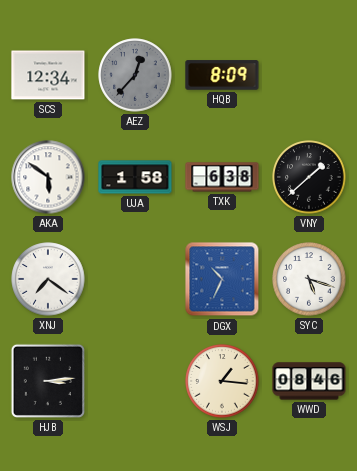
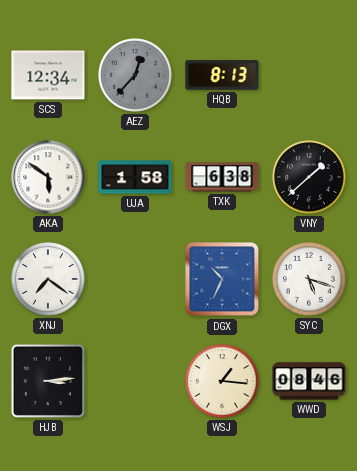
HQB: 8:09 -> 8:13
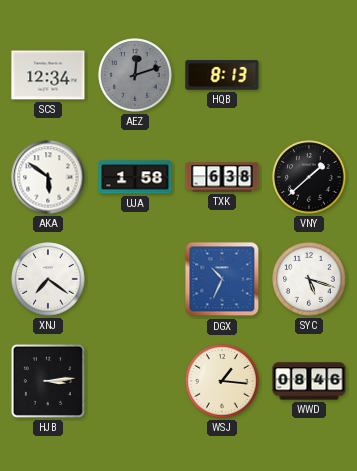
AEZ: 12:37 -> 12:12
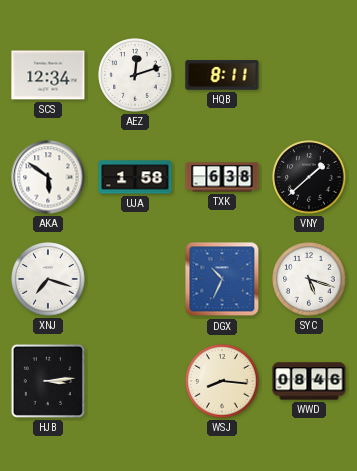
AEZ dial: grey -> white
HQB: 8:13 -> 8:11
XNJ: 7:21 -> 7:18
WSJ: 1:16 -> 8:16
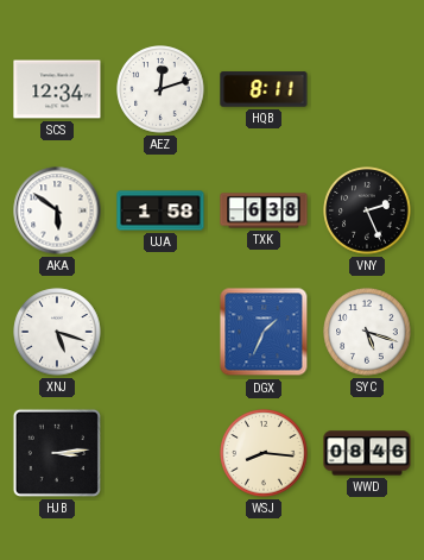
VNY: 1:38 -> 2:26
XNJ: 7:18 -> 5:18
DGX: 10:34 -> 1:34
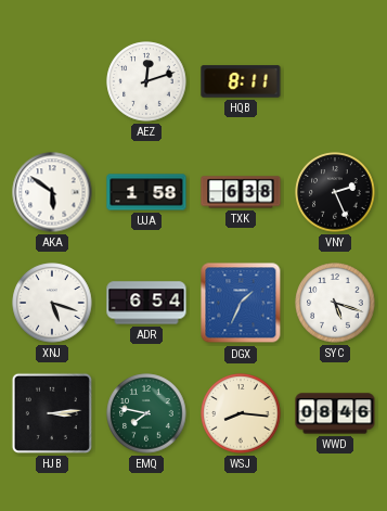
SCS: 12:34 -> none
ADR: none -> 6:54
EMQ: none -> 7:47
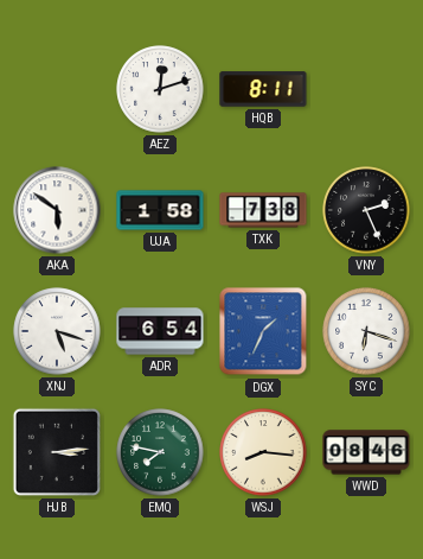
TXK: 6:38 -> 7:38
SYC: 5:18 -> 6:18
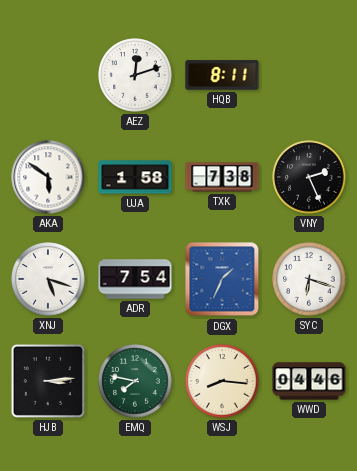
ADR: 6:54 -> 7:54
WWD: 08:46 -> 04:46
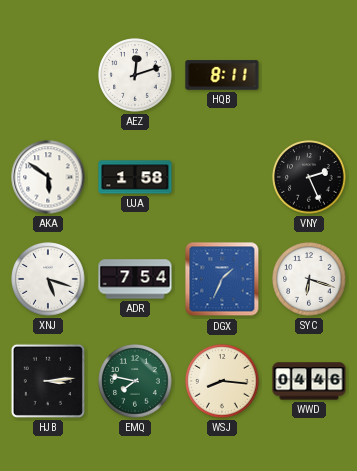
TXK: 7:38 -> none
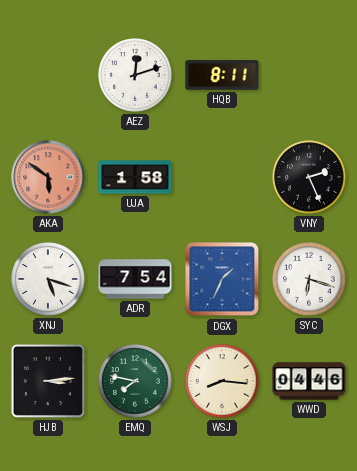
AKA dial: white -> salmon
